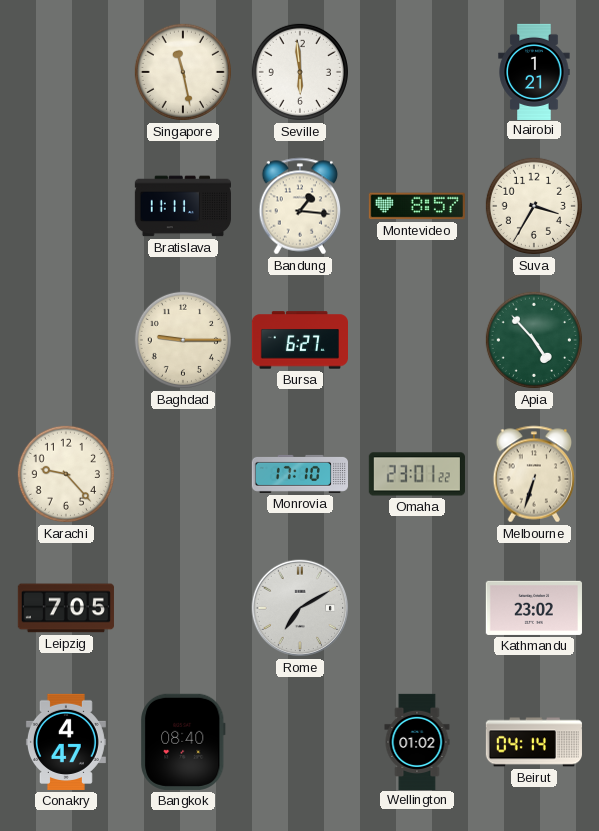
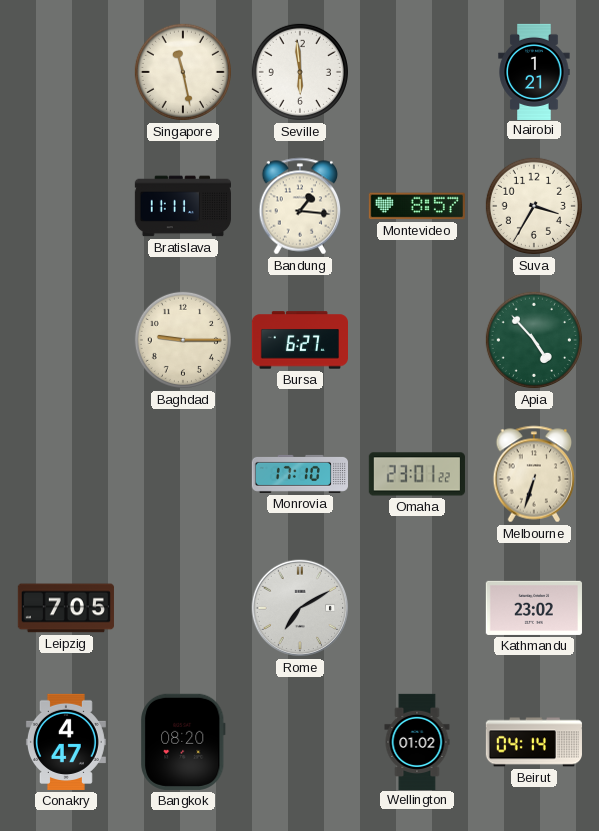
Karachi: 9:23 -> none
Bangkok: 08:40 -> 08:20
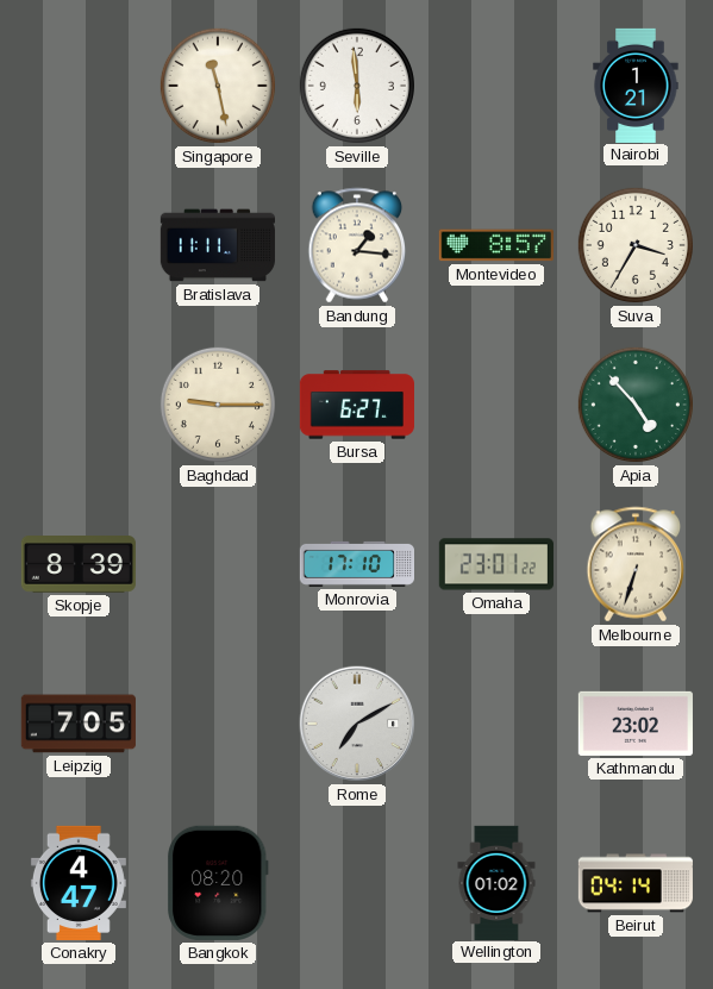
Skopje: none -> 8:39
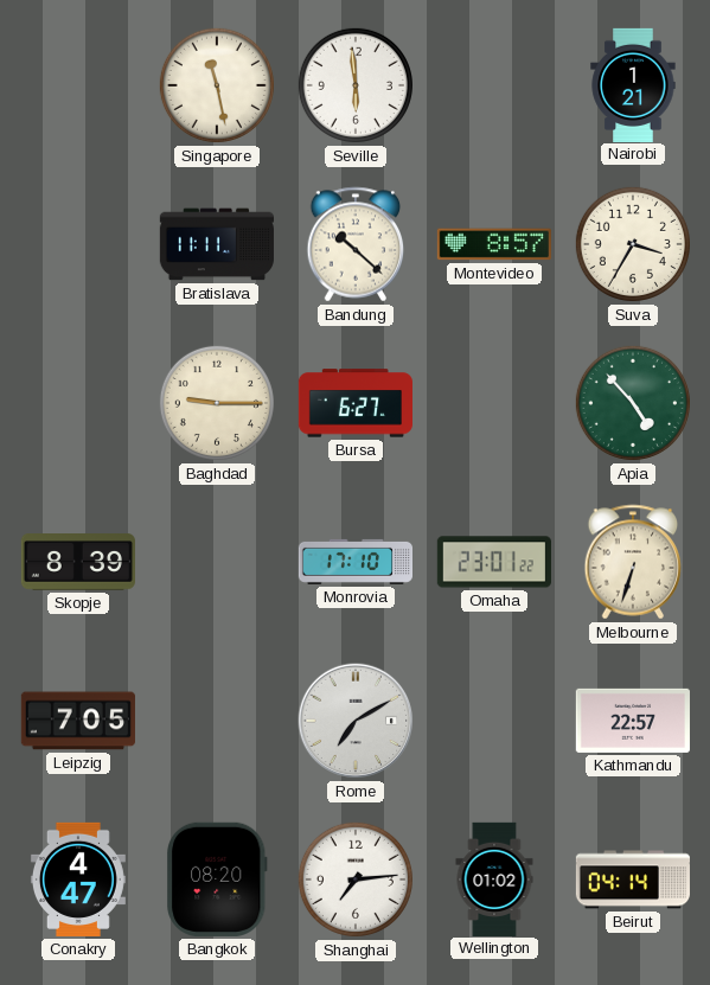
Bandung: 1:16 -> 10:22
Kathmandu: 23:02 -> 22:57
Shanghai: none -> 7:14
